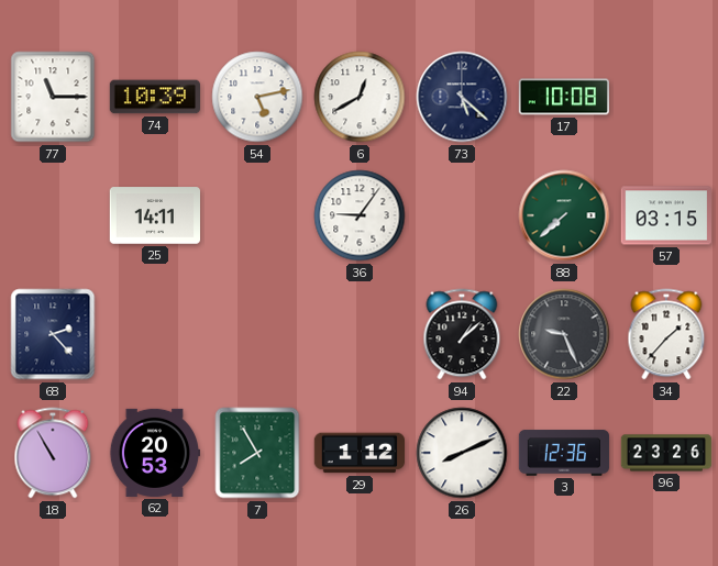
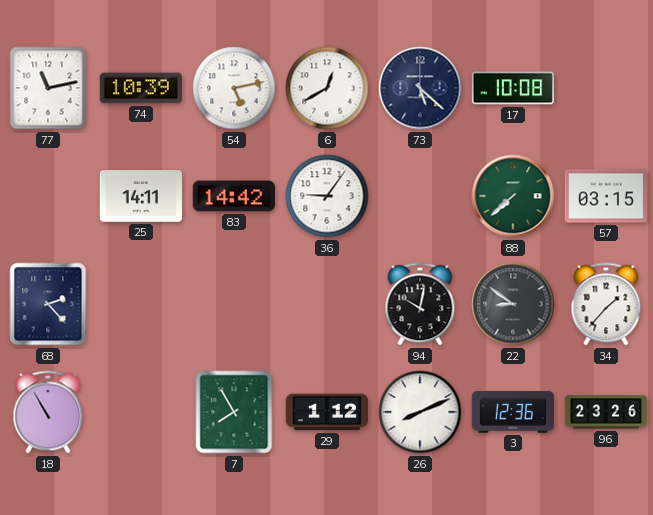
77: 11:15 -> 11:13
83: none -> 14:42
94: 1:08 -> 10:02
22: 9:26 -> 8:51
62: 20:53 -> none
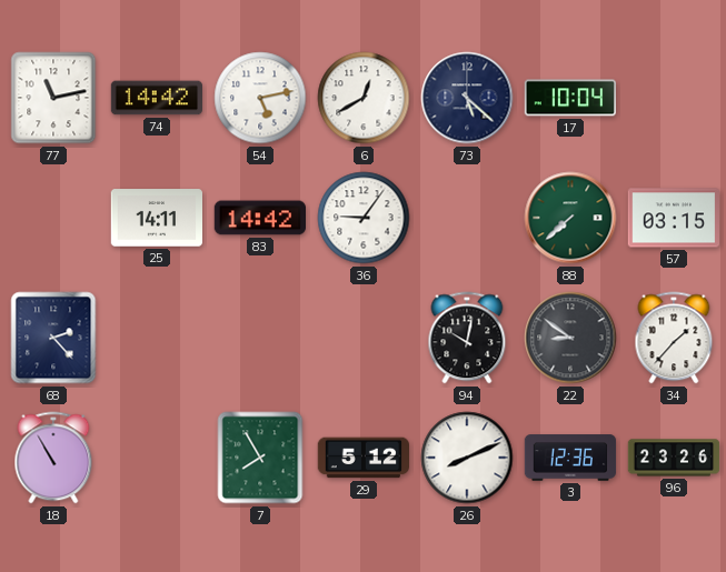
74: 10:39 -> 14:42
17: 10:08 -> 10:04
29: 1:12 -> 5:12
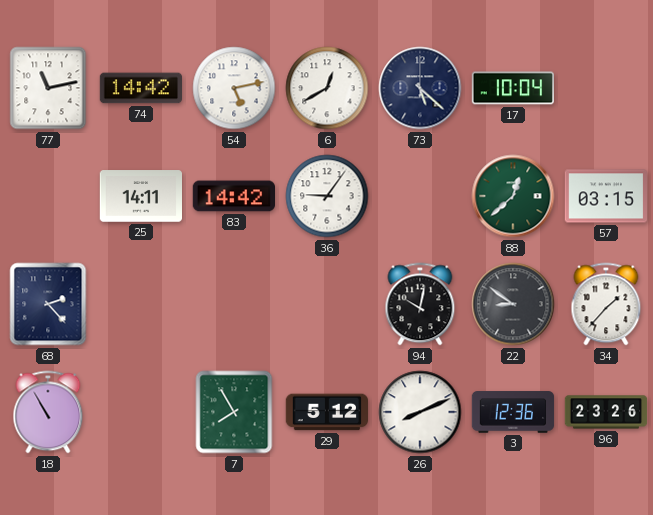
88: 7:38 -> 12:38
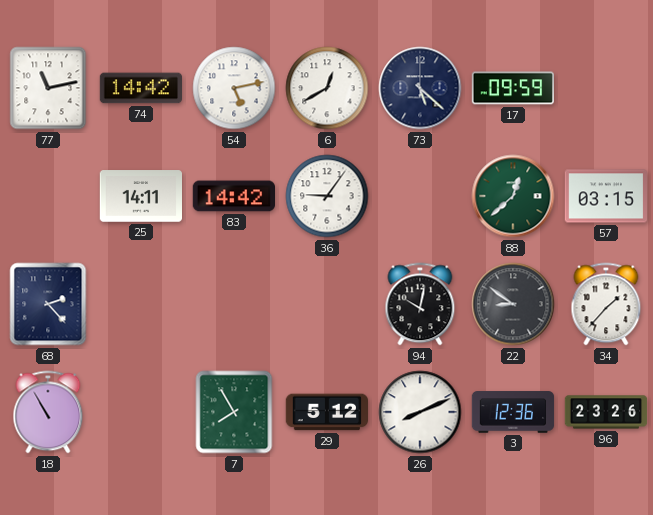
17: 10:04 -> 09:59
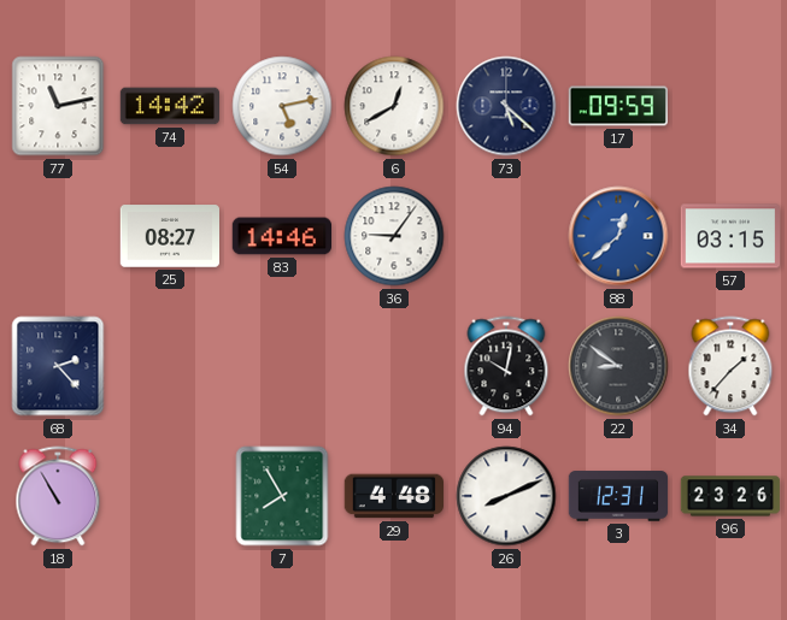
25: 14:11 -> 08:27
83: 14:42 -> 14:46
88 dial: green -> blue
29: 5:12 -> 4:48
3: 12:36 -> 12:31
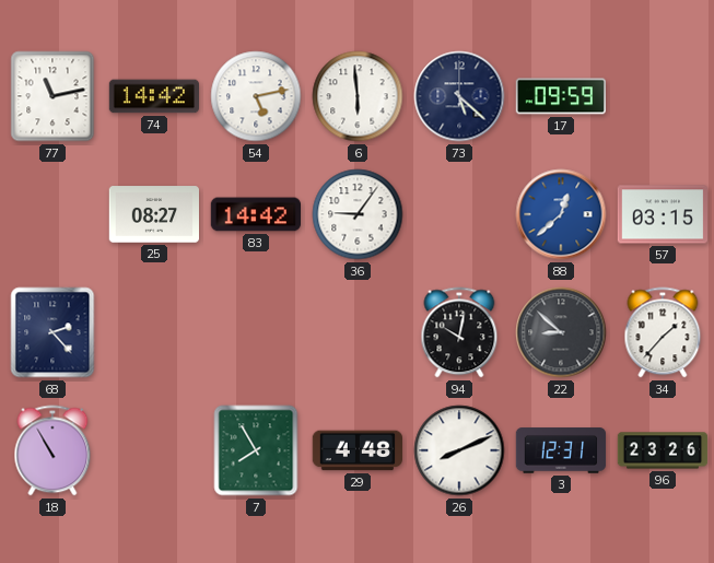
6: 12:40 -> 5:59
83: 14:46 -> 14:42
22: 8:51 -> 8:52
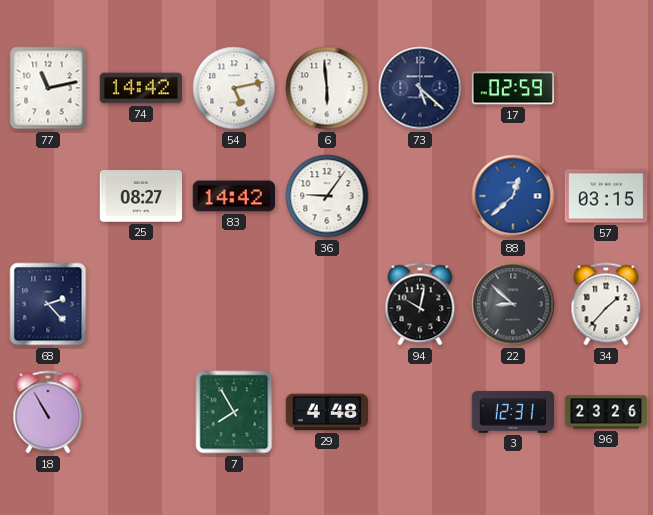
17: 09:59 -> 02:59
26: 8:11 -> none
